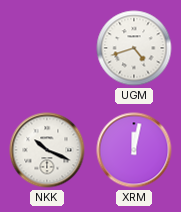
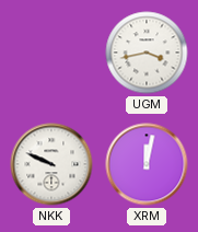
UGM: 4:42 -> 3:43
NKK: 10:19 -> 9:49
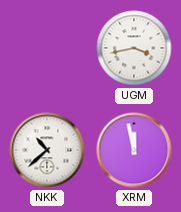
NKK: 9:49 -> 10:38
XRM: 12:02 -> 11:58
